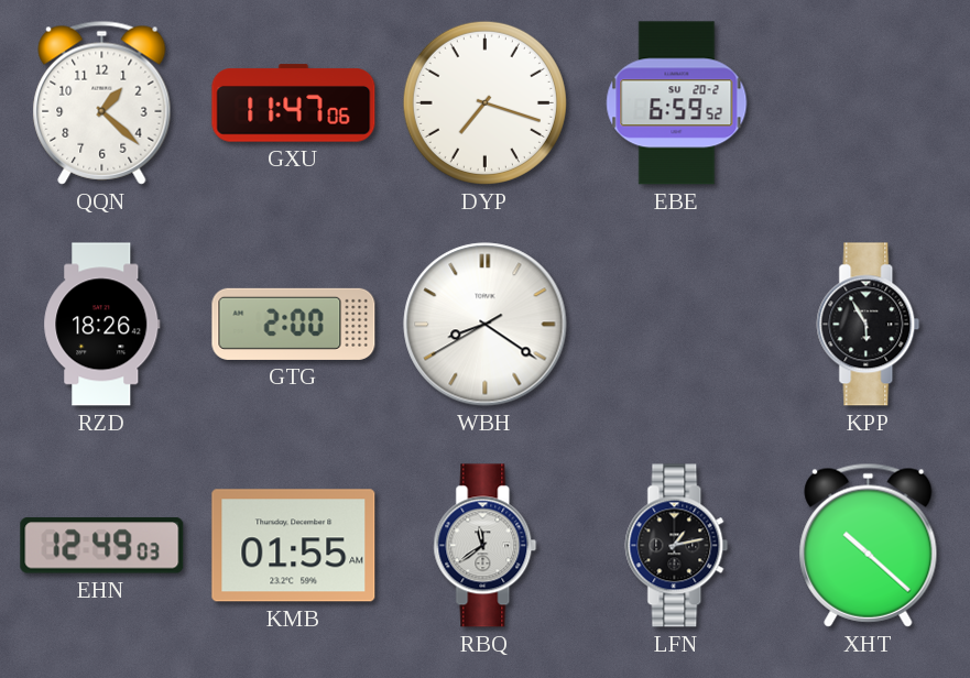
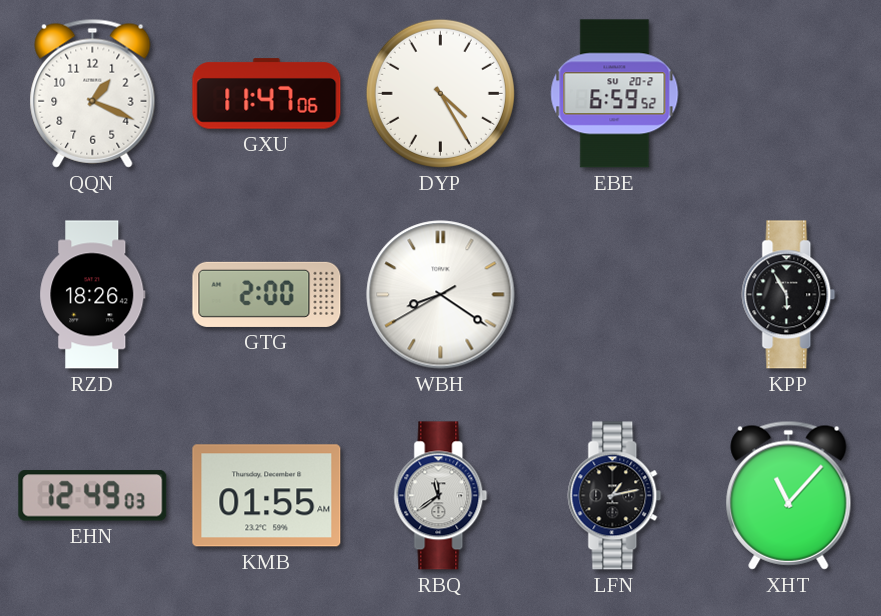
QQN: 1:22 -> 1:19
DYP: 7:18 -> 4:25
XHT: 10:22 -> 11:07
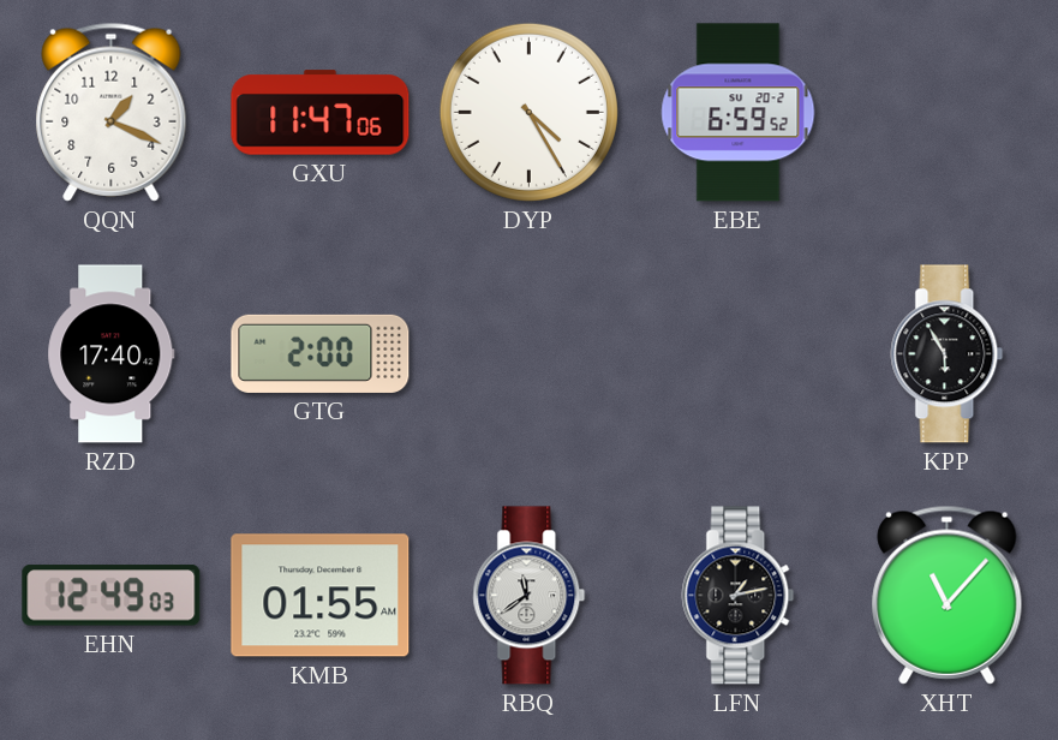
RZD: 18:26 -> 17:40
WBH: 8:20 -> none
